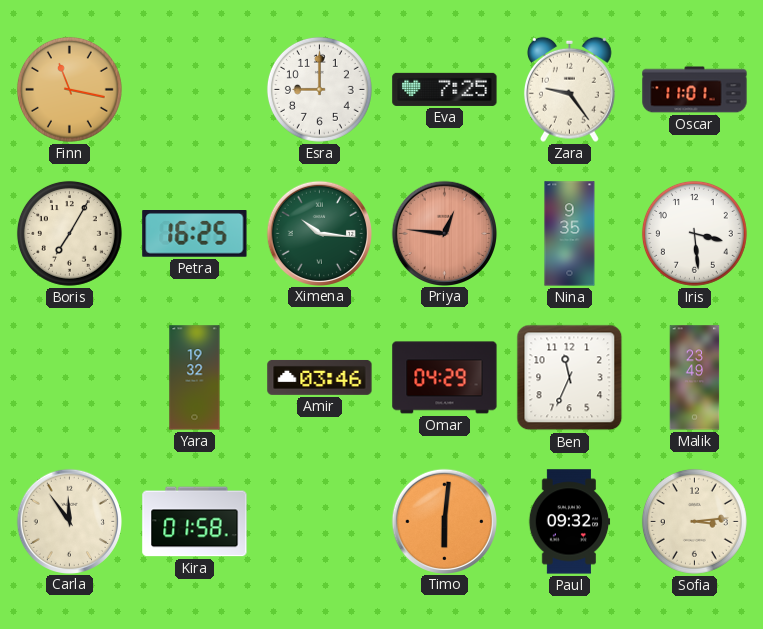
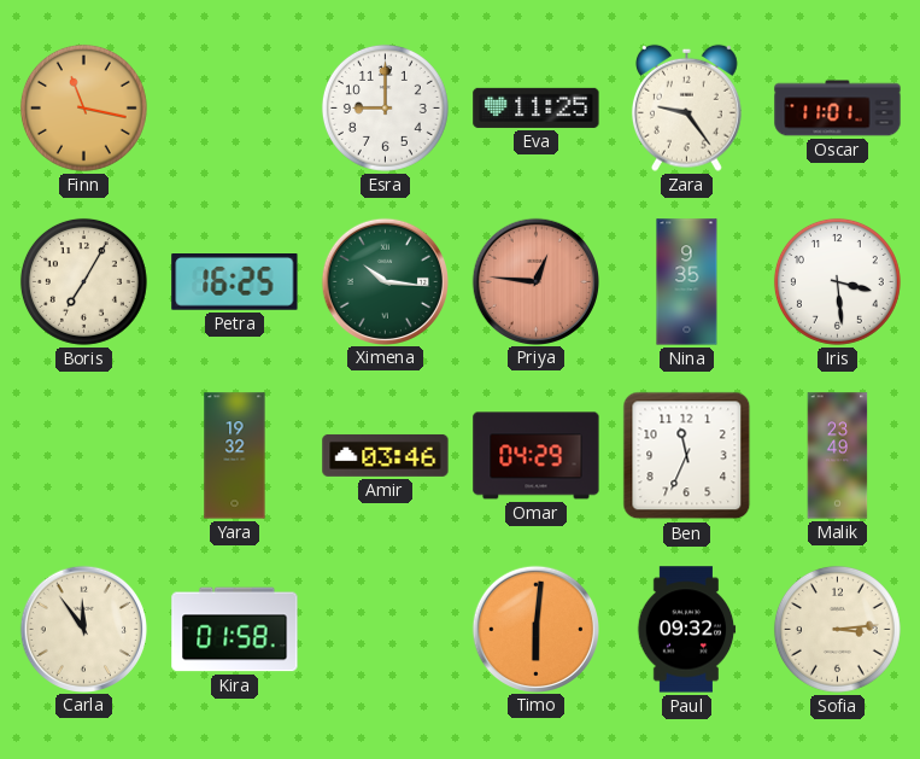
Eva: 7:25 -> 11:25
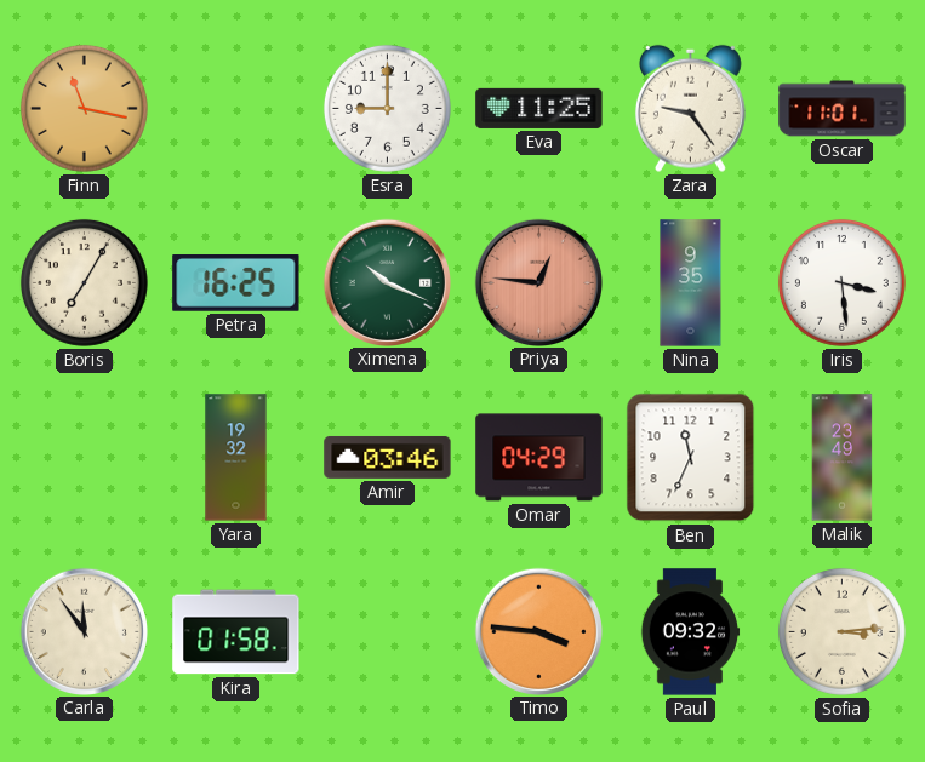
Ximena: 10:16 -> 10:19
Timo: 6:01 -> 3:46
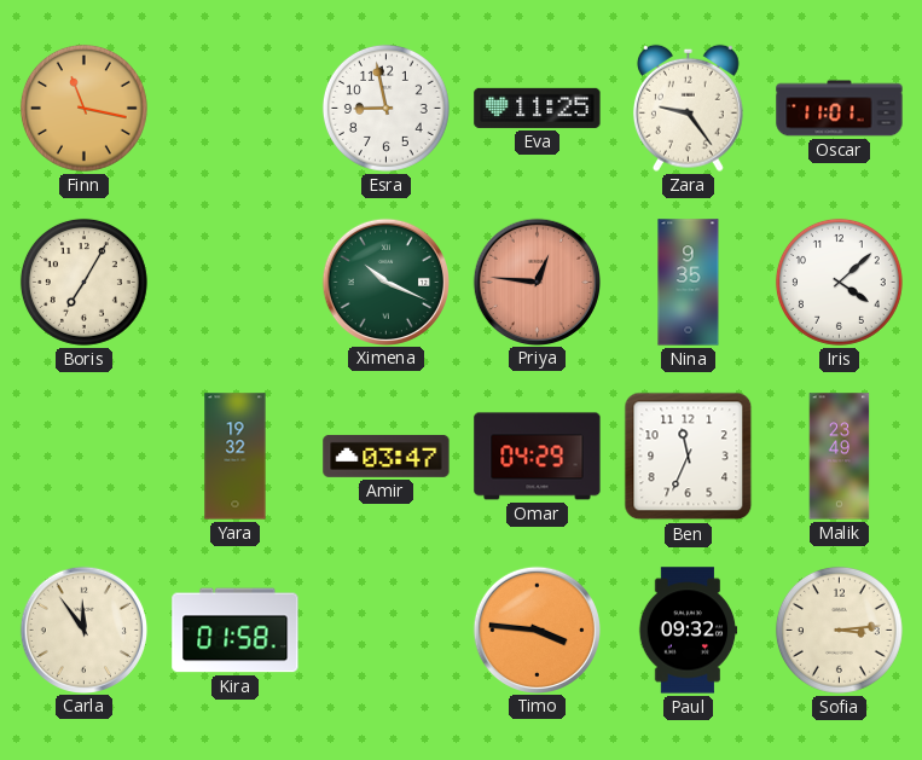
Esra: 9:00 -> 8:58
Petra: 16:25 -> none
Iris: 3:29 -> 4:08
Amir: 03:46 -> 03:47
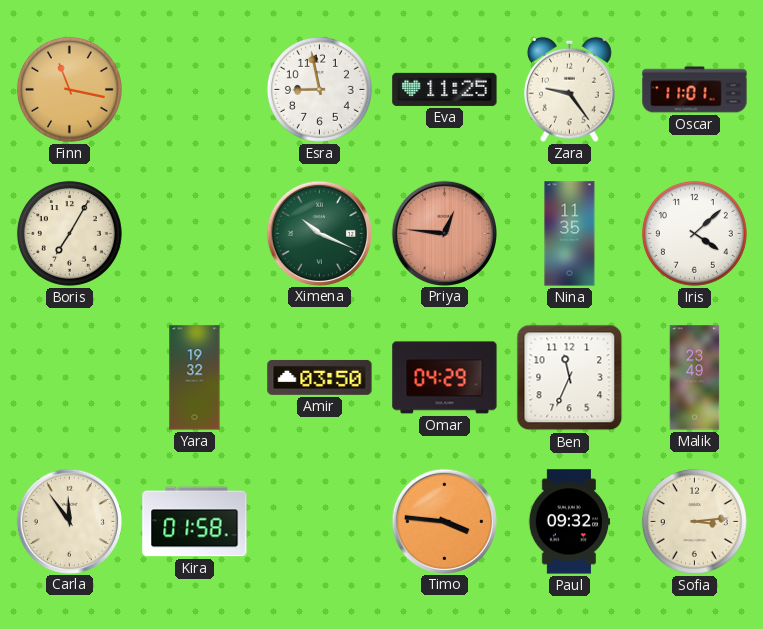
Nina: 9:35 -> 11:35
Amir: 03:47 -> 03:50
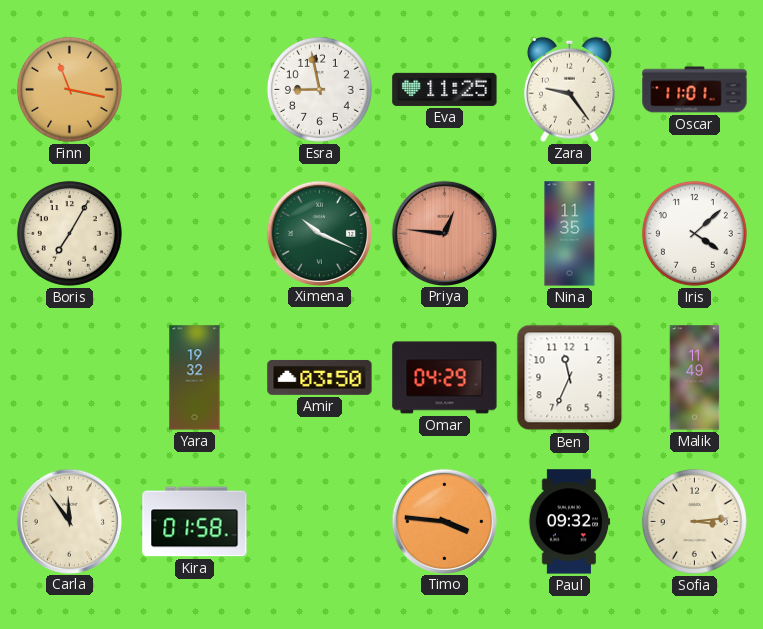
Malik: 23:49 -> 11:49
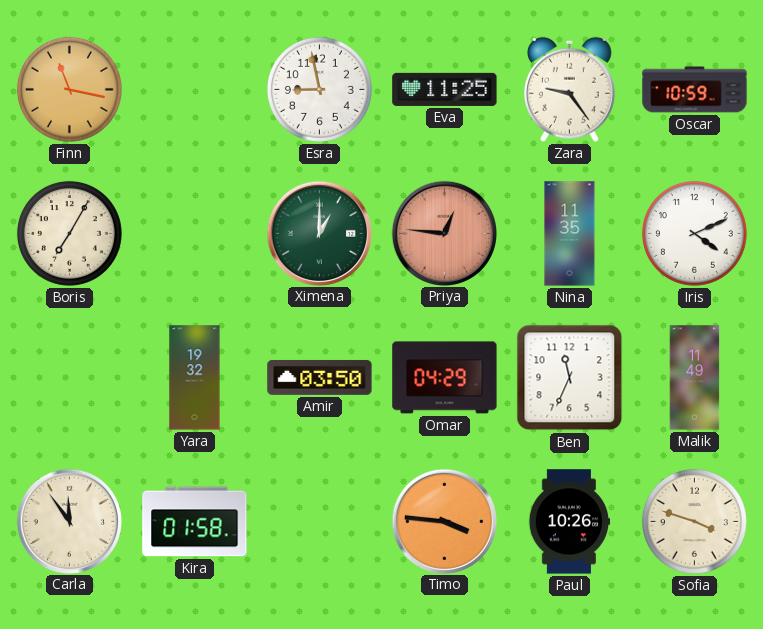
Oscar: 11:01 -> 10:59
Ximena: 10:19 -> 1:00
Iris: 4:08 -> 4:11
Paul: 09:32 -> 10:26
Sofia: 3:14 -> 3:48
